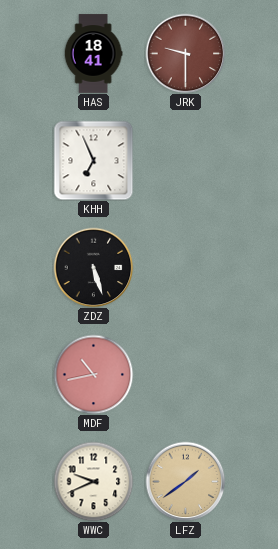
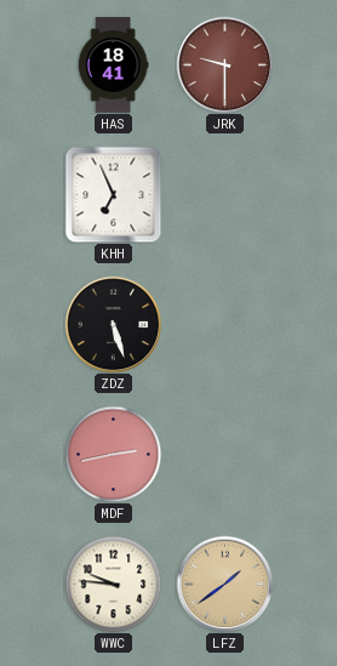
MDF: 10:43 -> 2:43
WWC: 9:41 -> 9:46
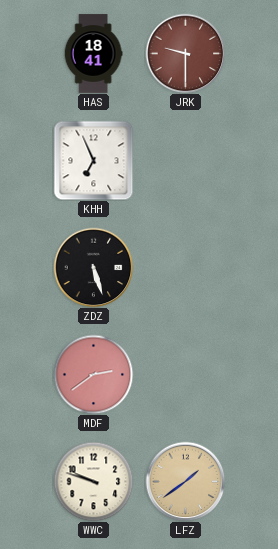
MDF: 2:43 -> 2:39
WWC: 9:46 -> 9:48
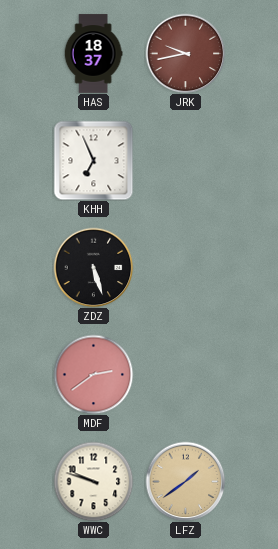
HAS: 18:41 -> 18:37
JRK: 9:30 -> 9:43
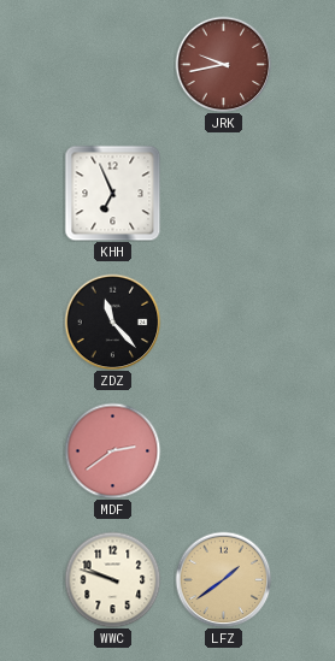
HAS: 18:37 -> none
ZDZ: 5:27 -> 11:23
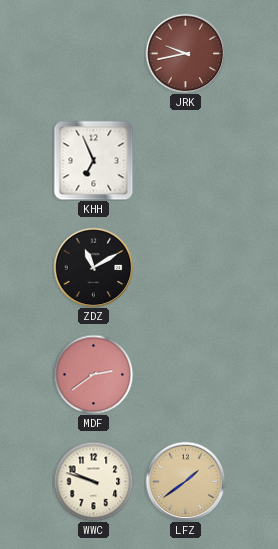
ZDZ: 11:23 -> 11:10
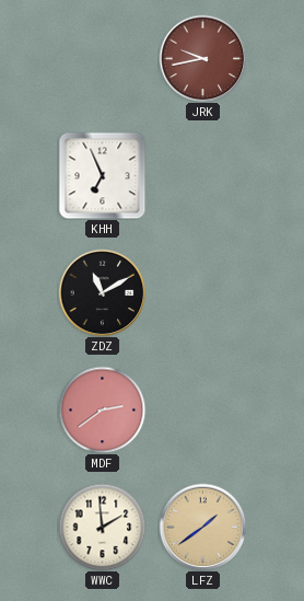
WWC: 9:48 -> 1:59
